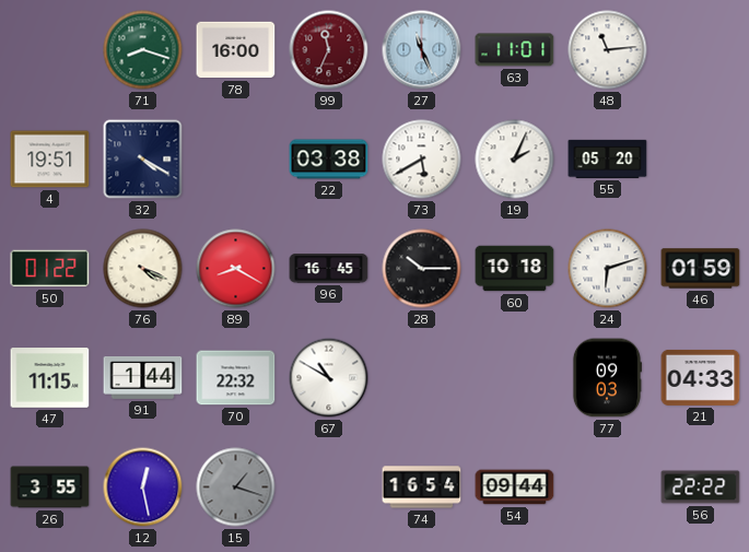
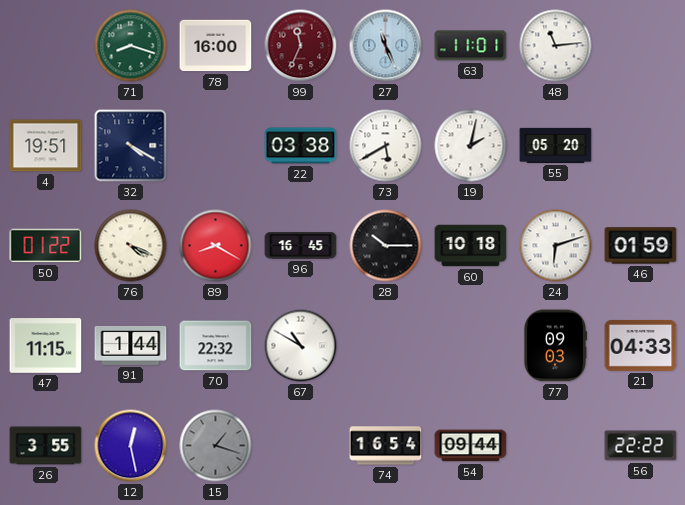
19: 2:04 -> 2:02
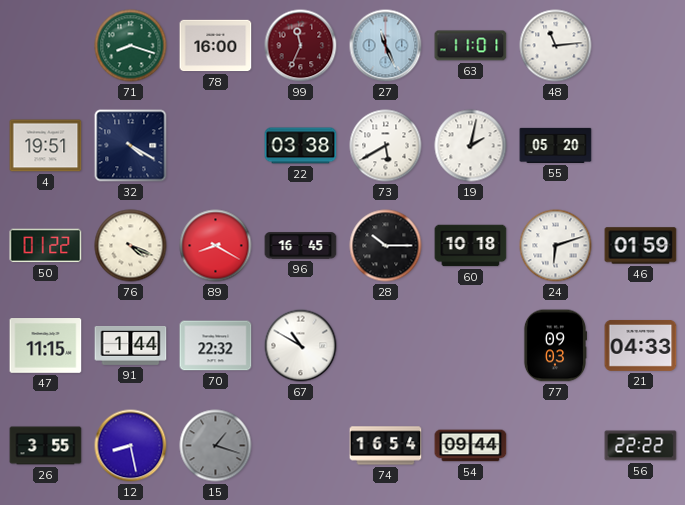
12: 12:28 -> 8:28
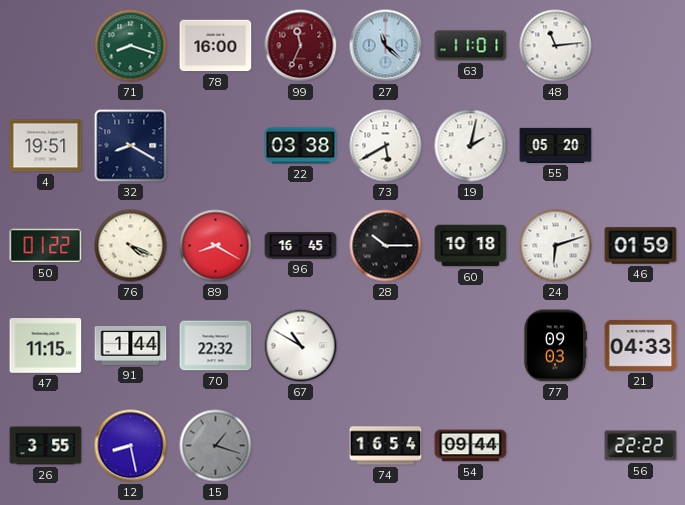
27: 11:26 -> 11:22
32: 4:20 -> 8:20
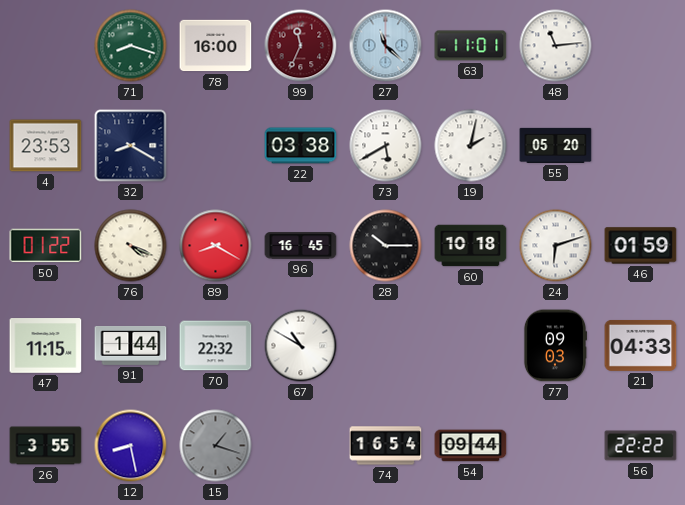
4: 19:51 -> 23:53
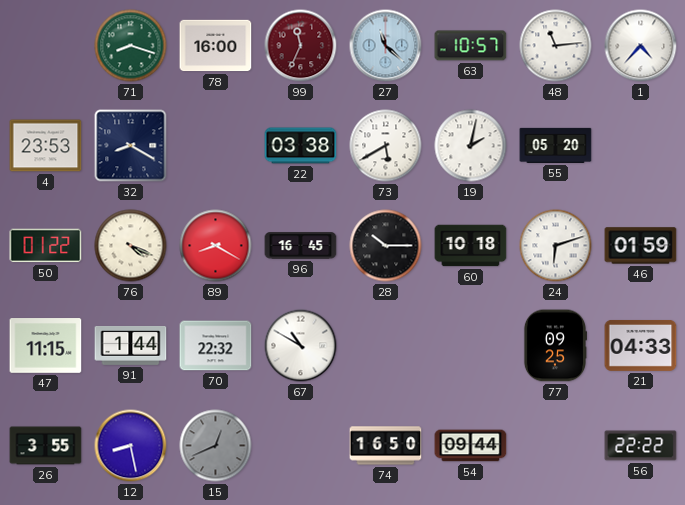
63: 11:01 -> 10:57
1: none -> 4:37
77: 09:03 -> 09:25
15: 1:18 -> 12:41
74: 16:54 -> 16:50
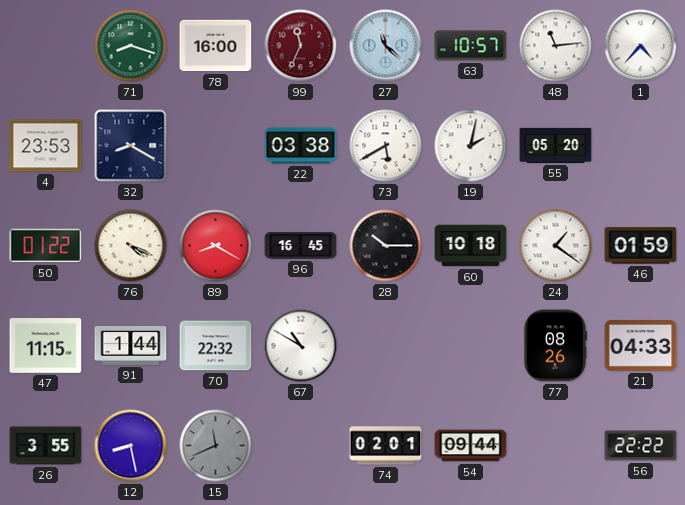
24: 6:12 -> 1:21
77: 09:25 -> 08:26
15: 12:41 -> 11:41
74: 16:50 -> 02:01
